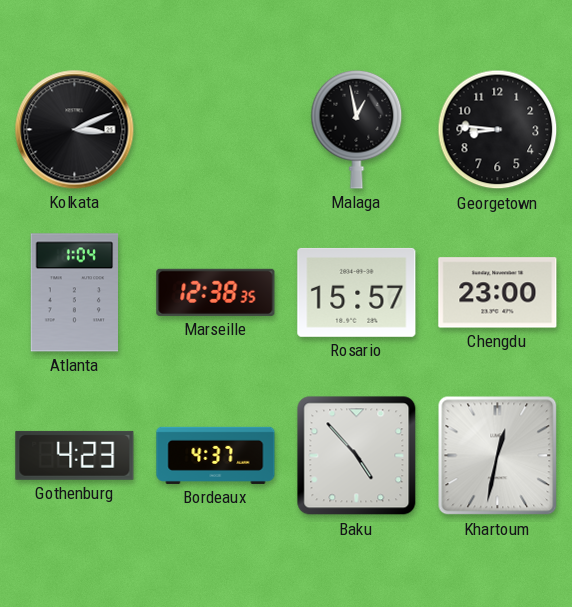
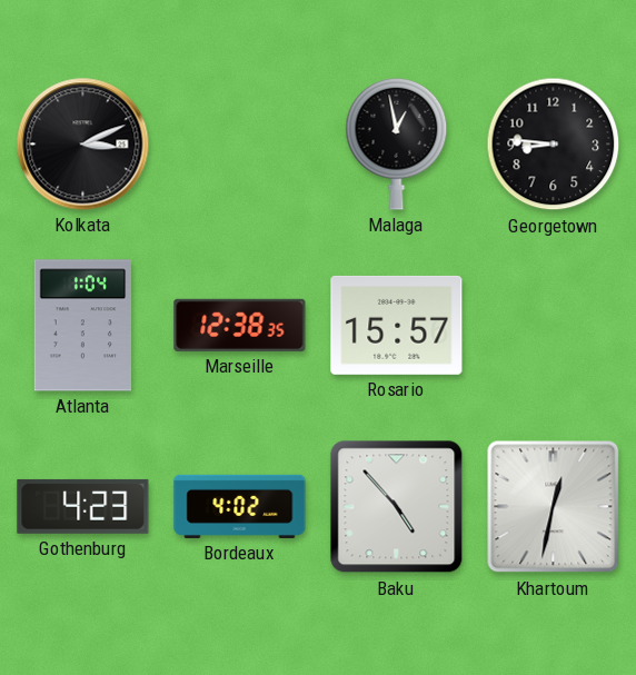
Chengdu: 23:00 -> none
Bordeaux: 4:37 -> 4:02
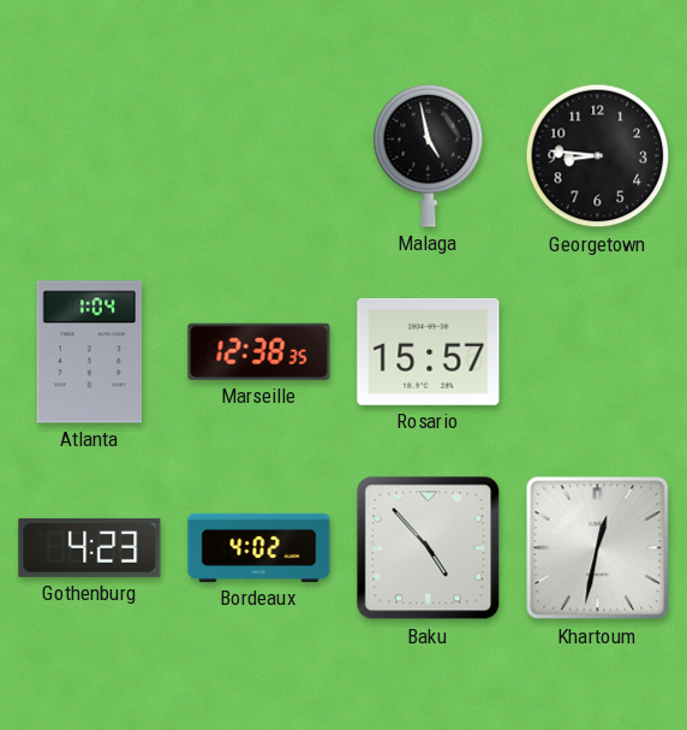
Kolkata: 3:11 -> none
Malaga: 12:58 -> 4:58
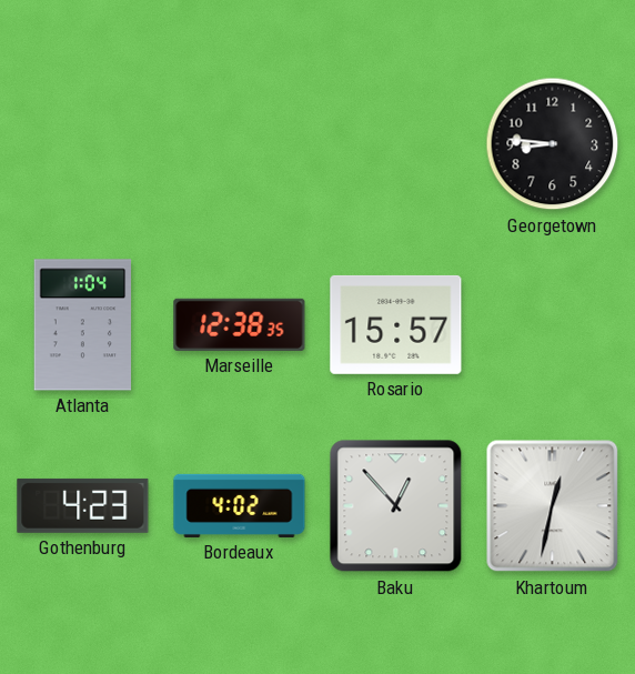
Malaga: 4:58 -> none
Baku: 4:53 -> 12:53
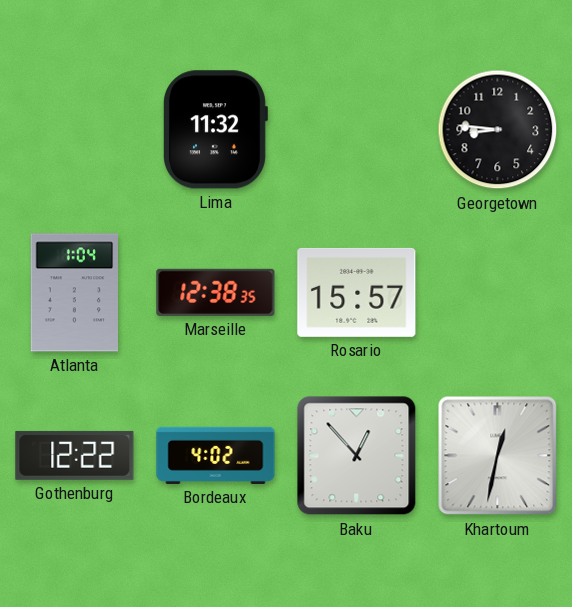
Lima: none -> 11:32
Gothenburg: 4:23 -> 12:22
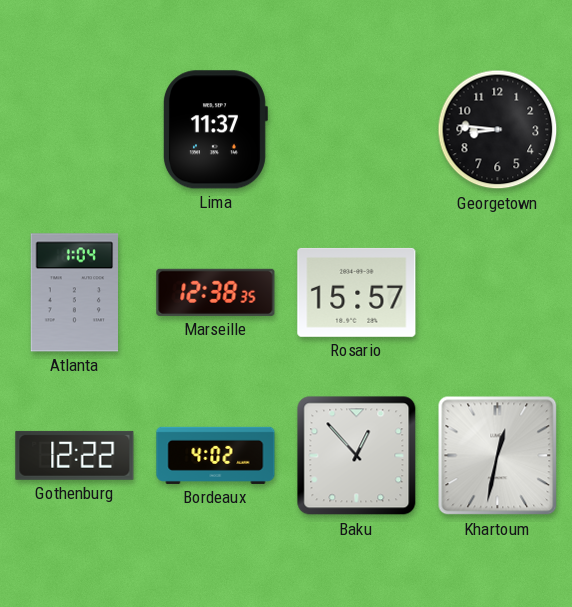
Lima: 11:32 -> 11:37
